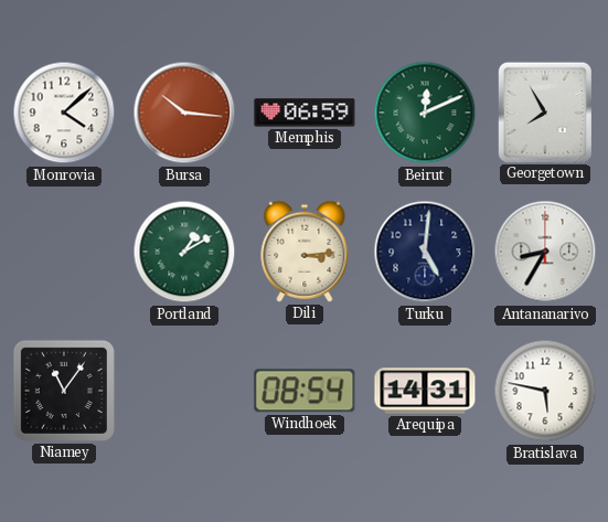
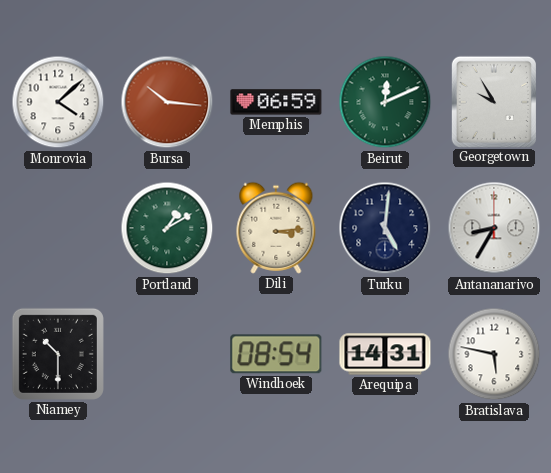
Georgetown: 7:55 -> 9:55
Niamey: 11:06 -> 10:30
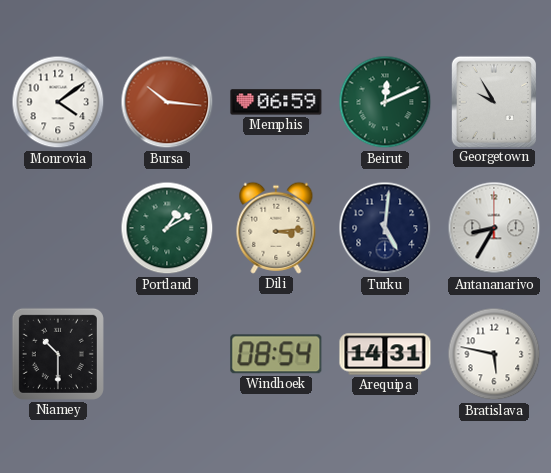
Monrovia: 4:08 -> 4:09
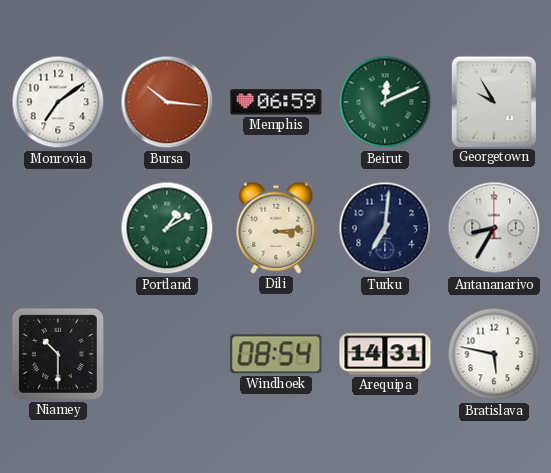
Monrovia: 4:09 -> 7:09
Turku: 5:01 -> 7:01
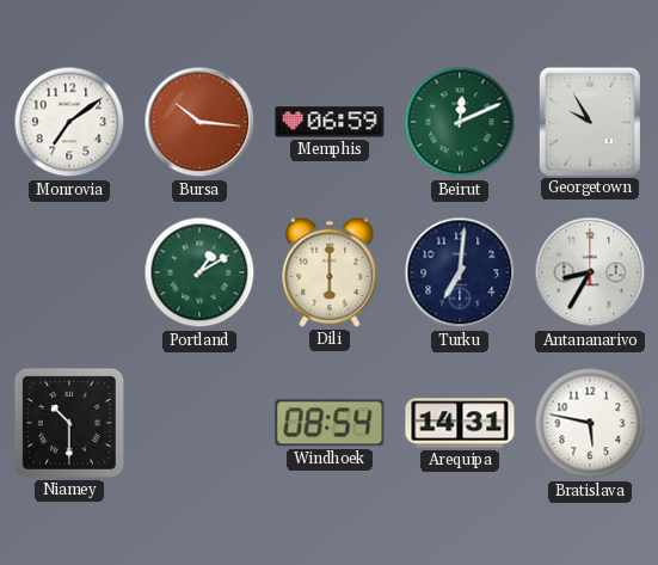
Dili: 3:14 -> 6:00
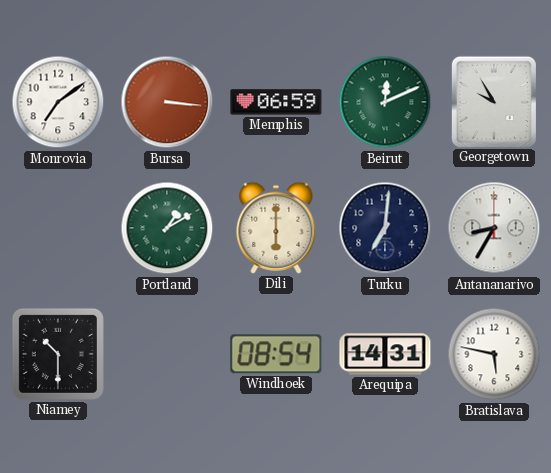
Bursa: 10:16 -> 3:16
